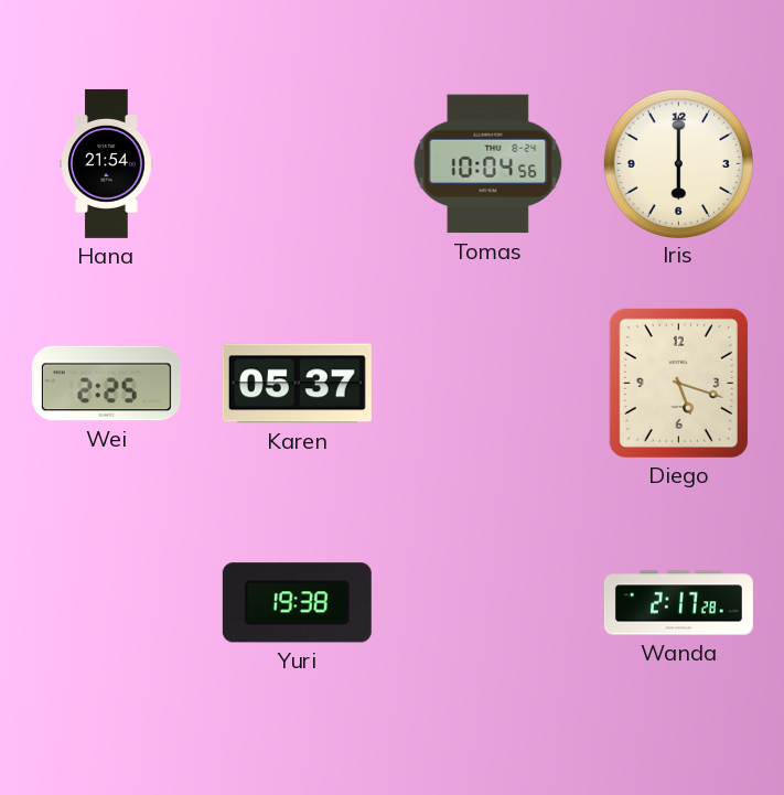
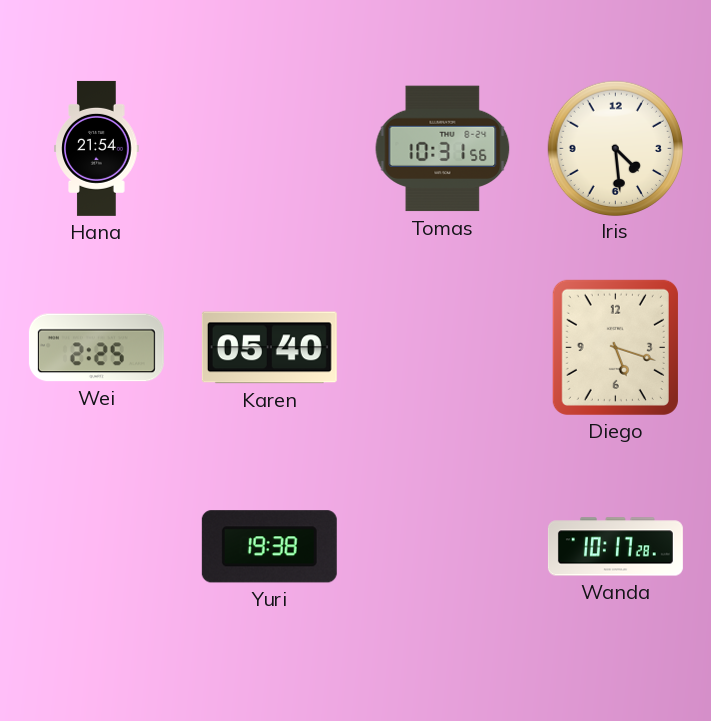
Tomas: 10:04 -> 10:31
Iris: 6:00 -> 4:29
Karen: 05:37 -> 05:40
Wanda: 2:17 -> 10:17
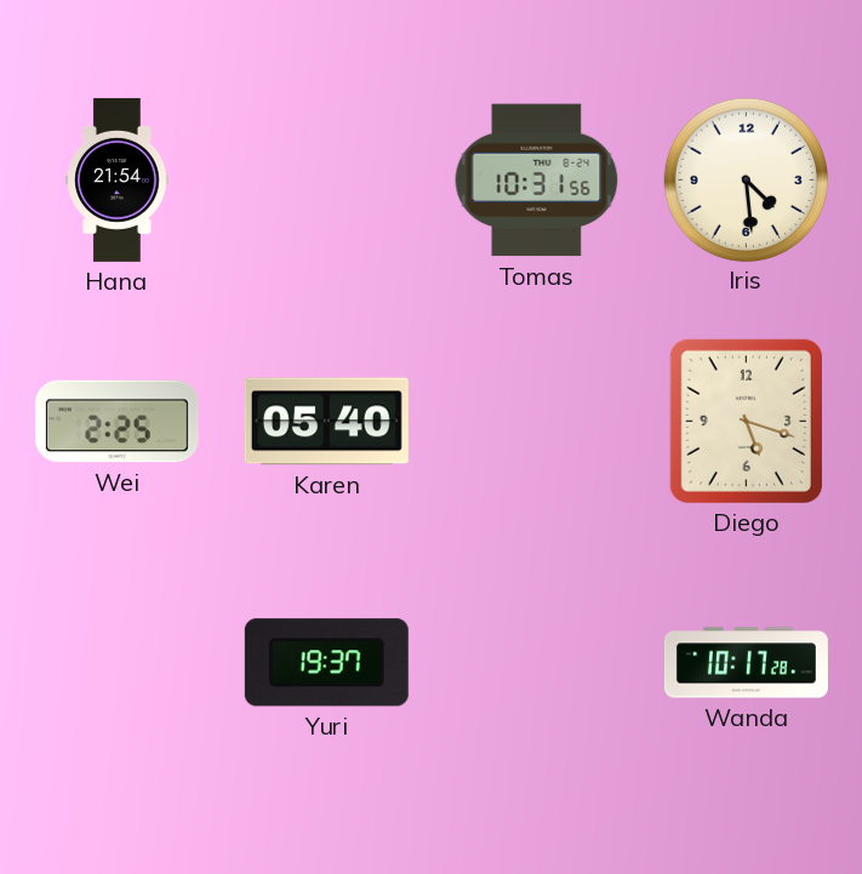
Yuri: 19:38 -> 19:37
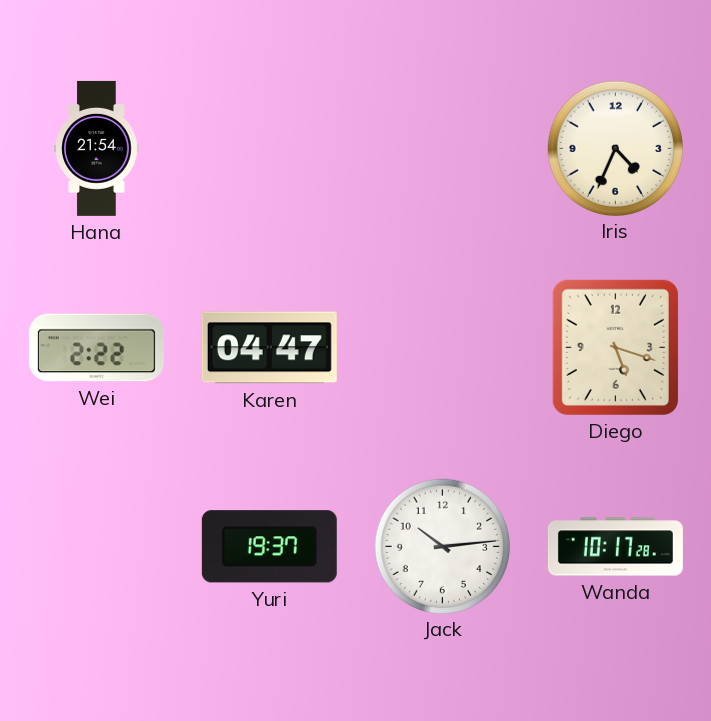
Tomas: 10:31 -> none
Iris: 4:29 -> 4:34
Wei: 2:25 -> 2:22
Karen: 05:40 -> 04:47
Jack: none -> 10:14
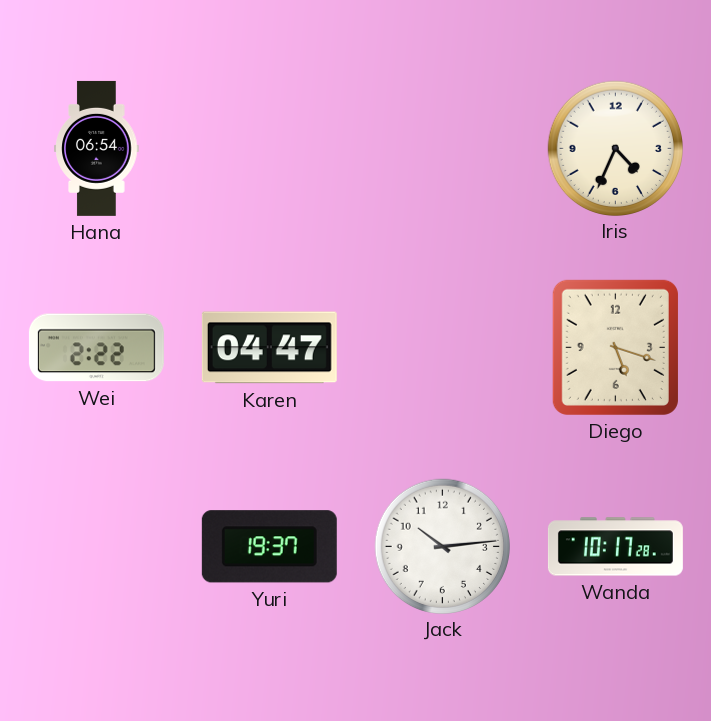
Hana: 21:54 -> 06:54
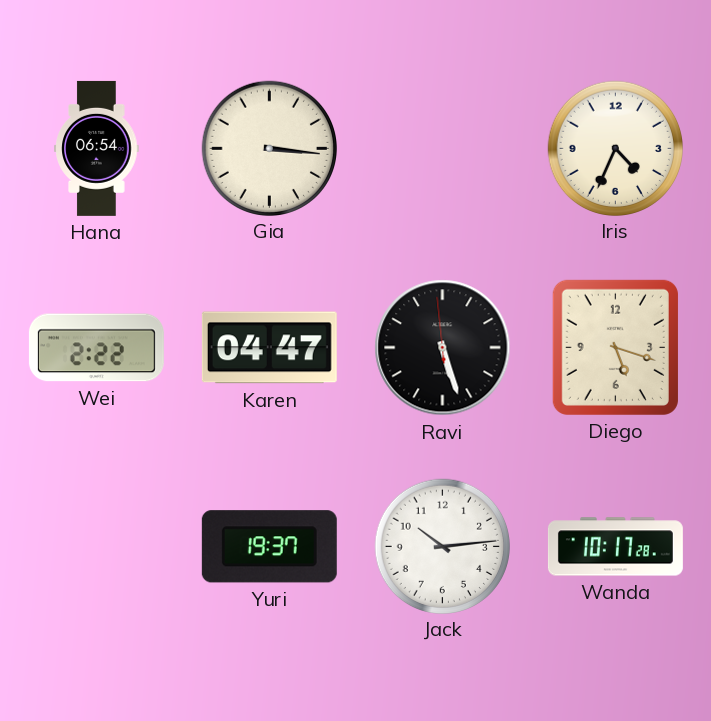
Gia: none -> 3:16
Ravi: none -> 5:26
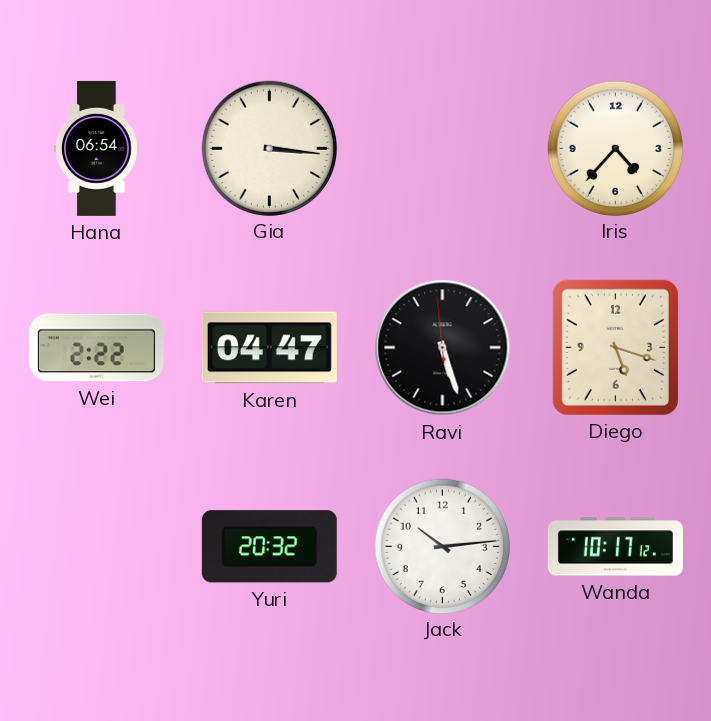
Iris: 4:34 -> 4:37
Yuri: 19:37 -> 20:32
Wanda: 10:17:28 -> 10:17:12
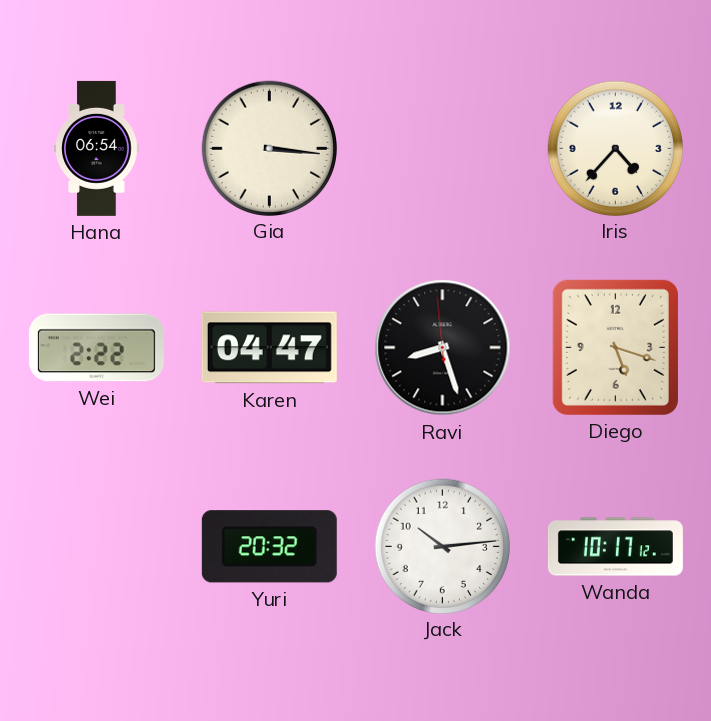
Ravi: 5:26 -> 8:26
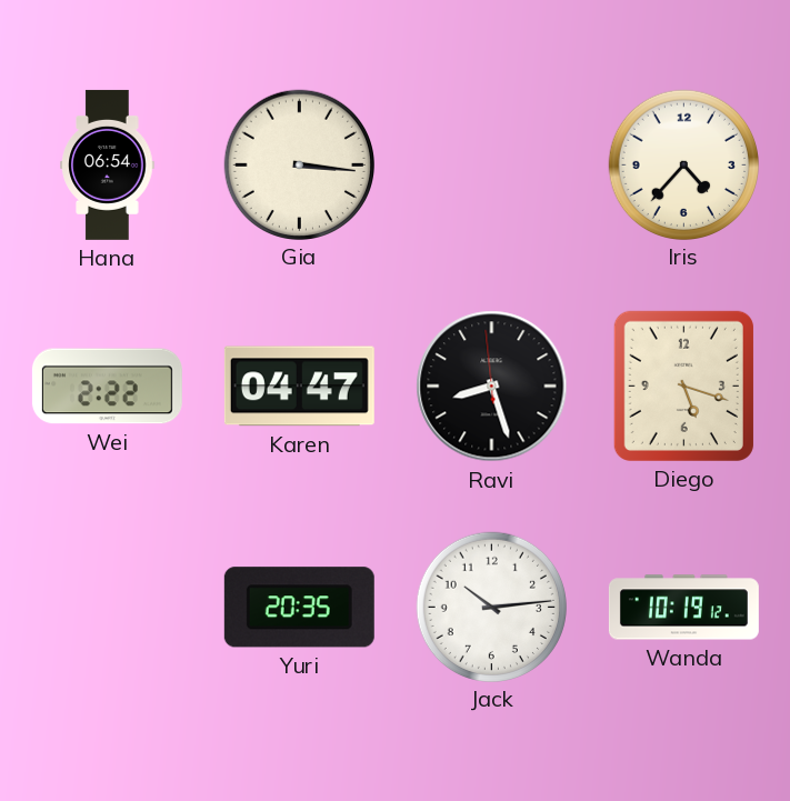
Yuri: 20:32 -> 20:35
Wanda: 10:17 -> 10:19
